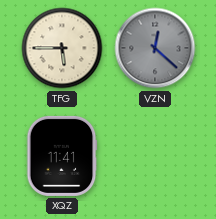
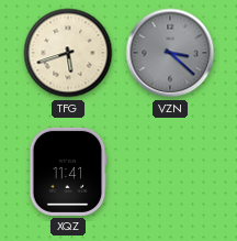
TFG: 5:45 -> 5:42
VZN: 12:22 -> 3:22
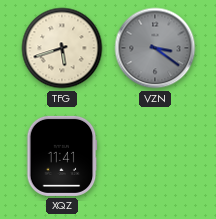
VZN: 3:22 -> 3:21
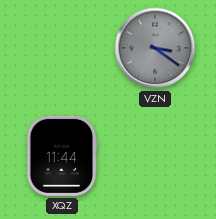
TFG: 5:42 -> none
XQZ: 11:41 -> 11:44
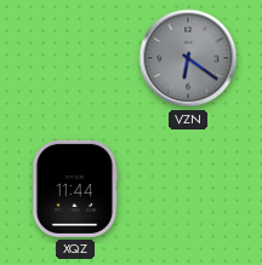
VZN: 3:21 -> 6:21
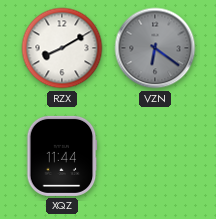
RZX: none -> 8:10
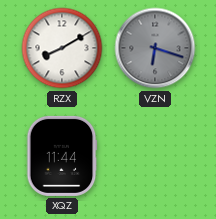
VZN: 6:21 -> 6:18
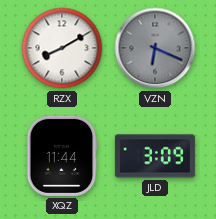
VZN: 6:18 -> 6:19
JLD: none -> 3:09
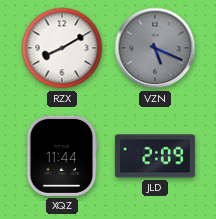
VZN: 6:19 -> 5:19
JLD: 3:09 -> 2:09
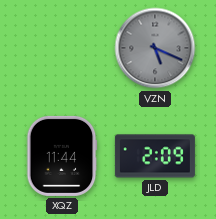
RZX: 8:10 -> none
